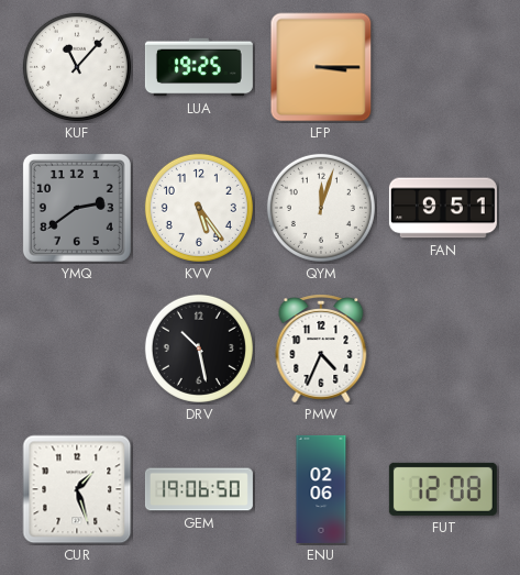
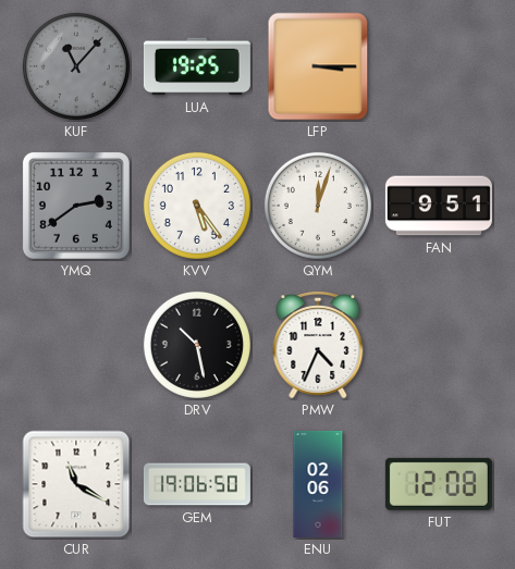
KUF dial: white -> grey
CUR: 1:27 -> 11:20
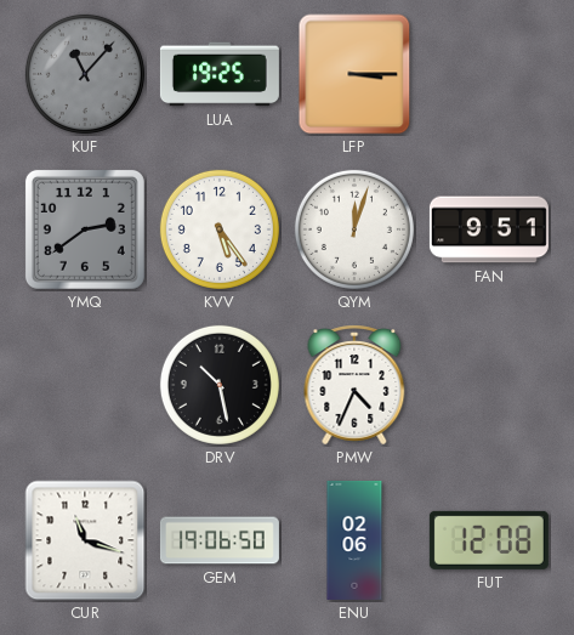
CUR: 11:20 -> 11:18
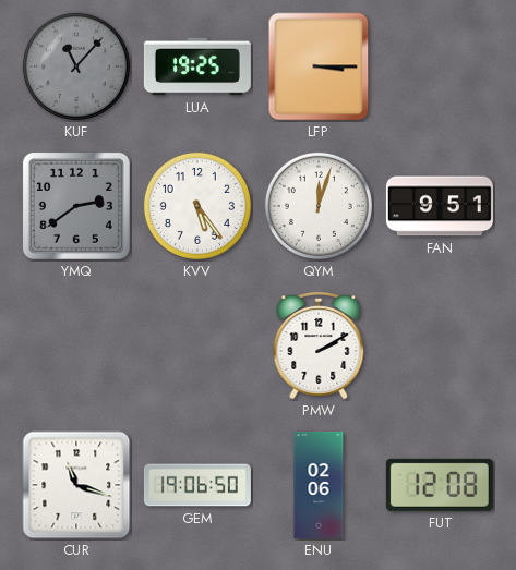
DRV: 10:28 -> none
PMW: 4:34 -> 2:10
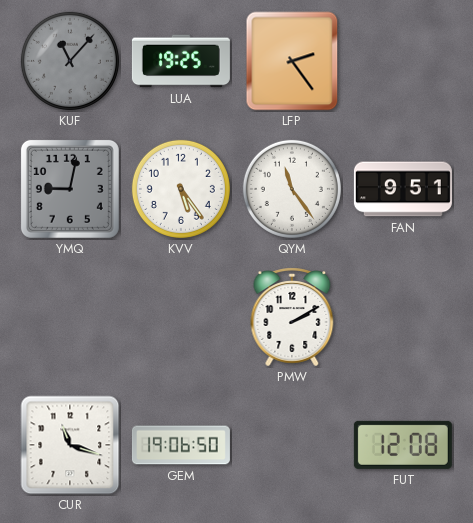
LFP: 3:15 -> 2:24
YMQ: 2:39 -> 9:02
QYM: 12:03 -> 11:24
ENU: 02:06 -> none
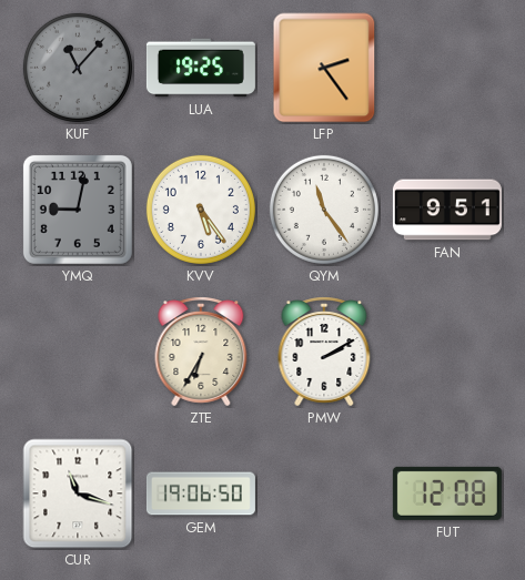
ZTE: none -> 6:35
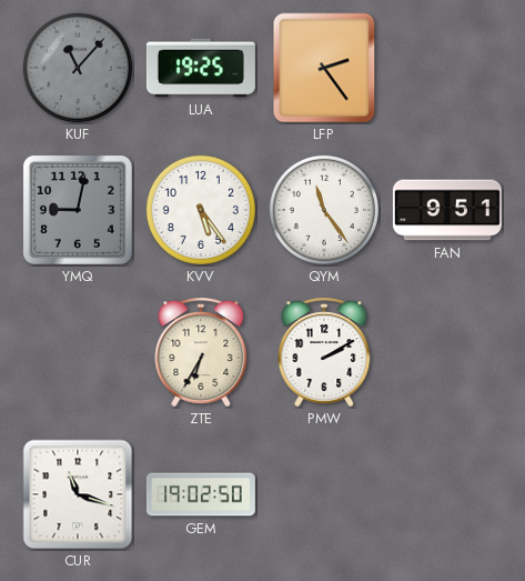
GEM: 19:06 -> 19:02
FUT: 12:08 -> none
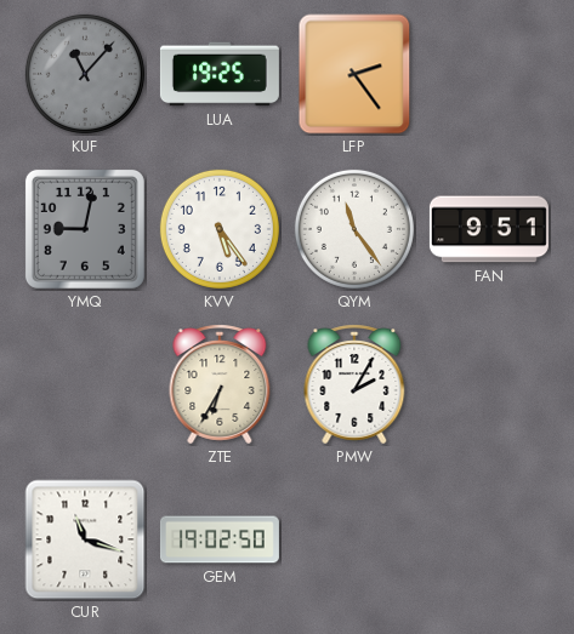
PMW: 2:10 -> 2:05
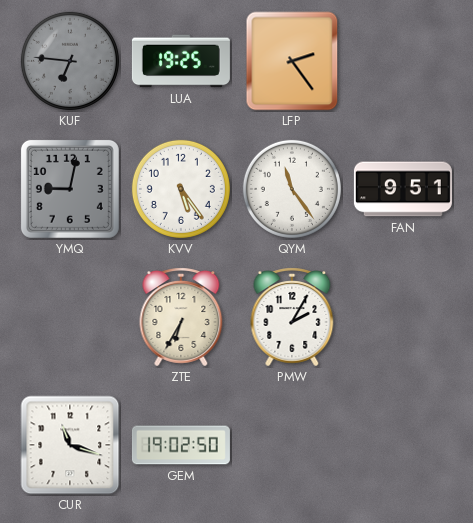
KUF: 11:07 -> 6:46
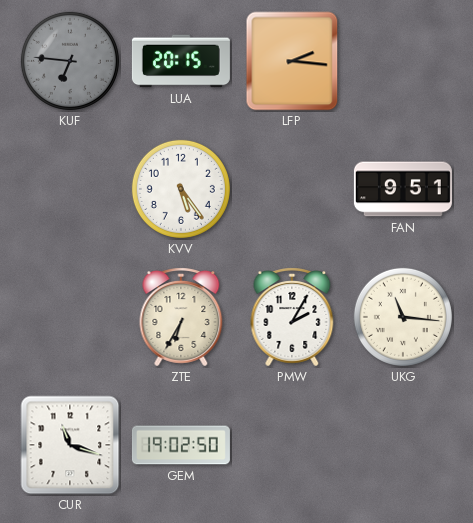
LUA: 19:25 -> 20:15
LFP: 2:24 -> 2:16
YMQ: 9:02 -> none
QYM: 11:24 -> none
UKG: none -> 11:16
